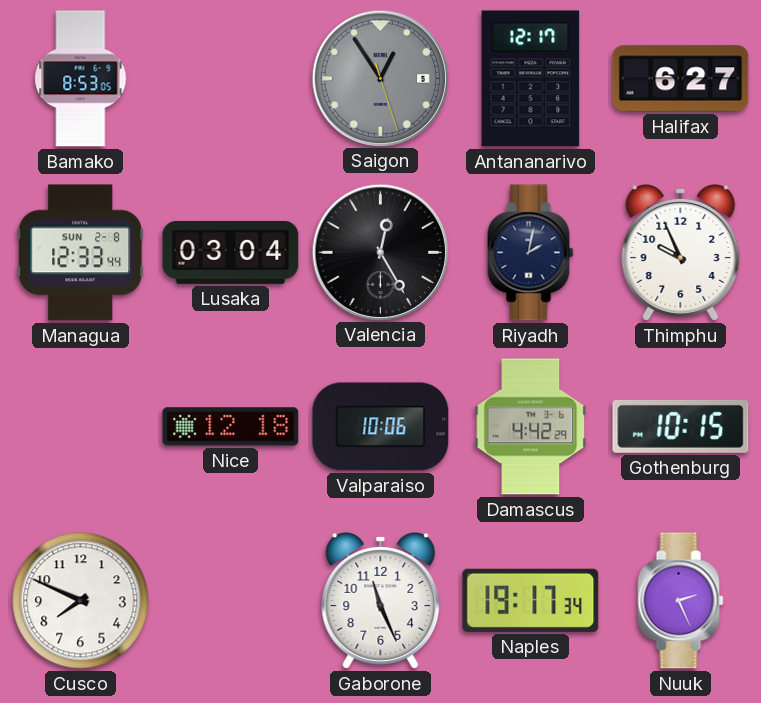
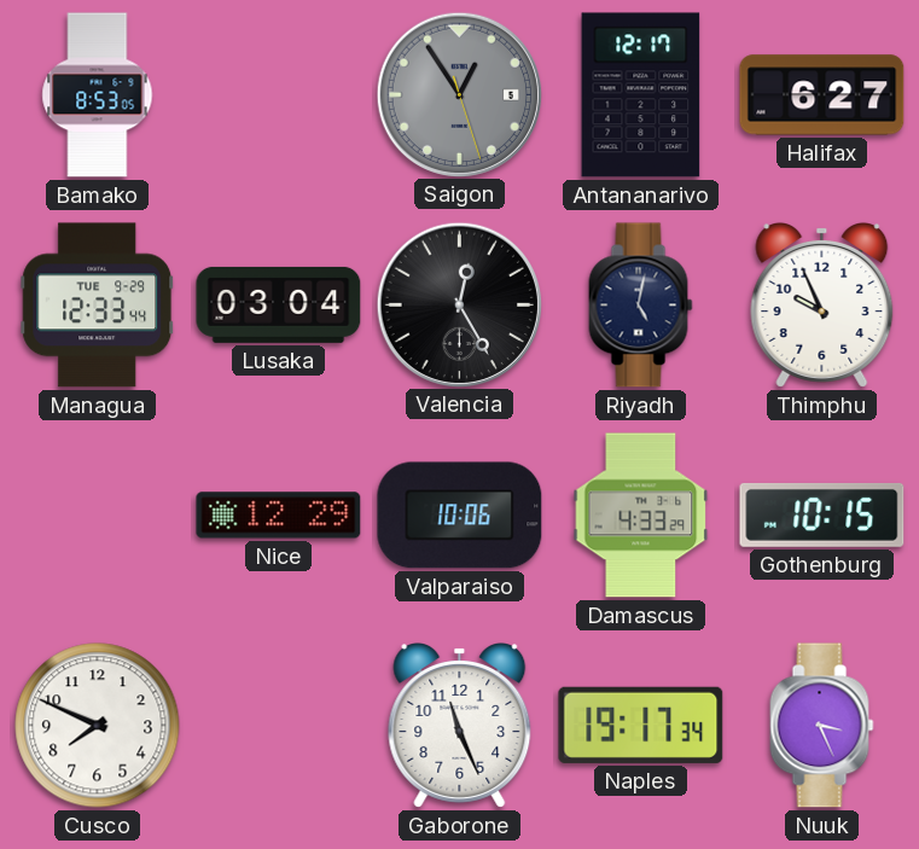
Managua date: SUN 2-8 -> TUE 9-29
Riyadh: 2:02 -> 5:02
Nice: 12:18 -> 12:29
Damascus: 4:42 -> 4:33
Nuuk: 2:26 -> 3:26
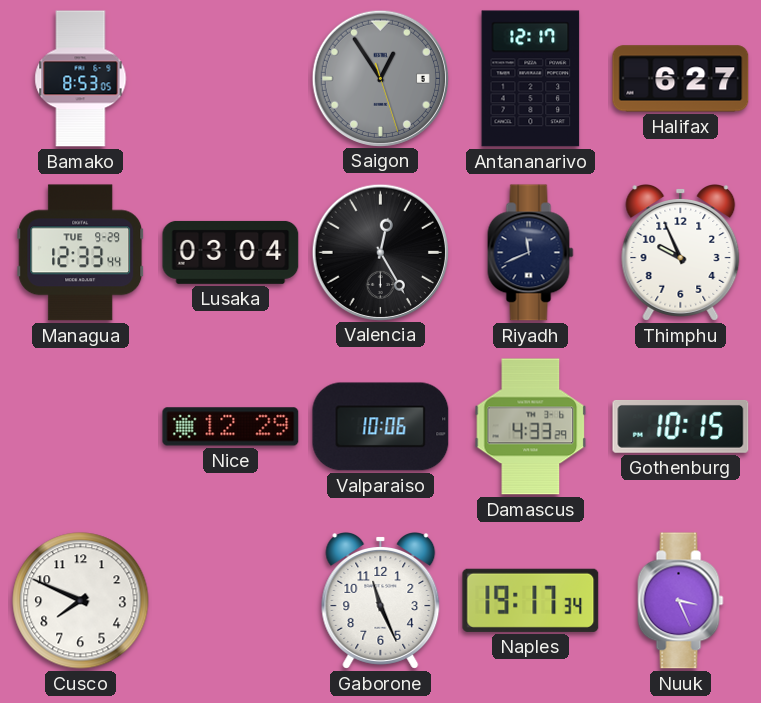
Riyadh: 5:02 -> 11:41
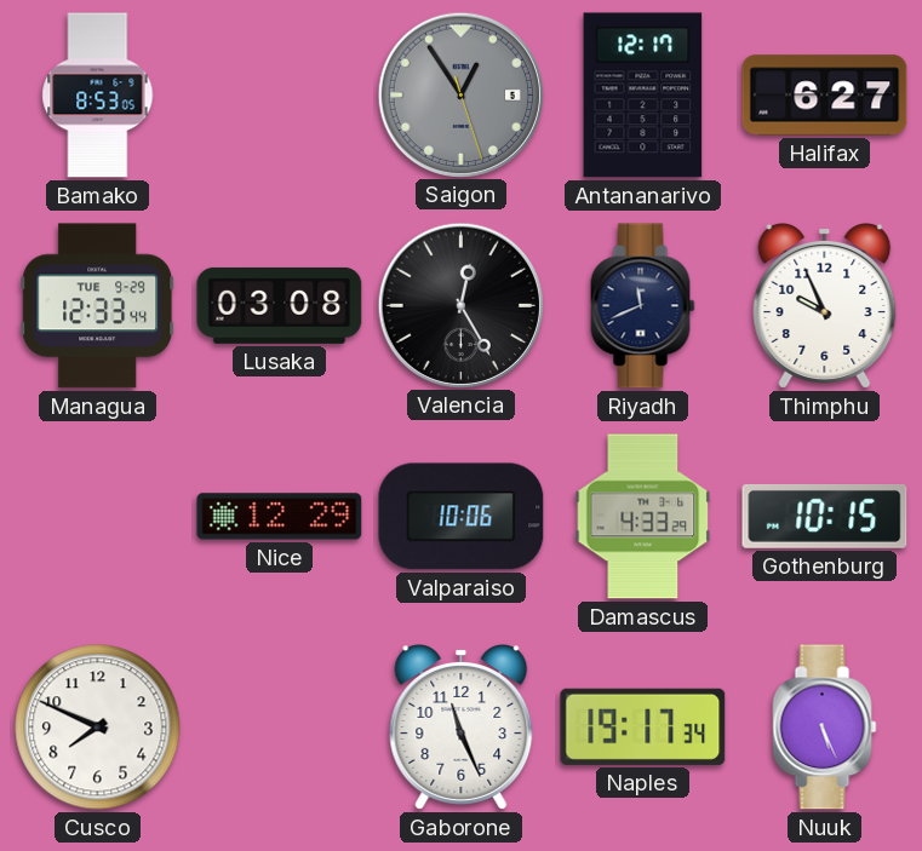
Lusaka: 03:04 -> 03:08
Nuuk: 3:26 -> 5:26
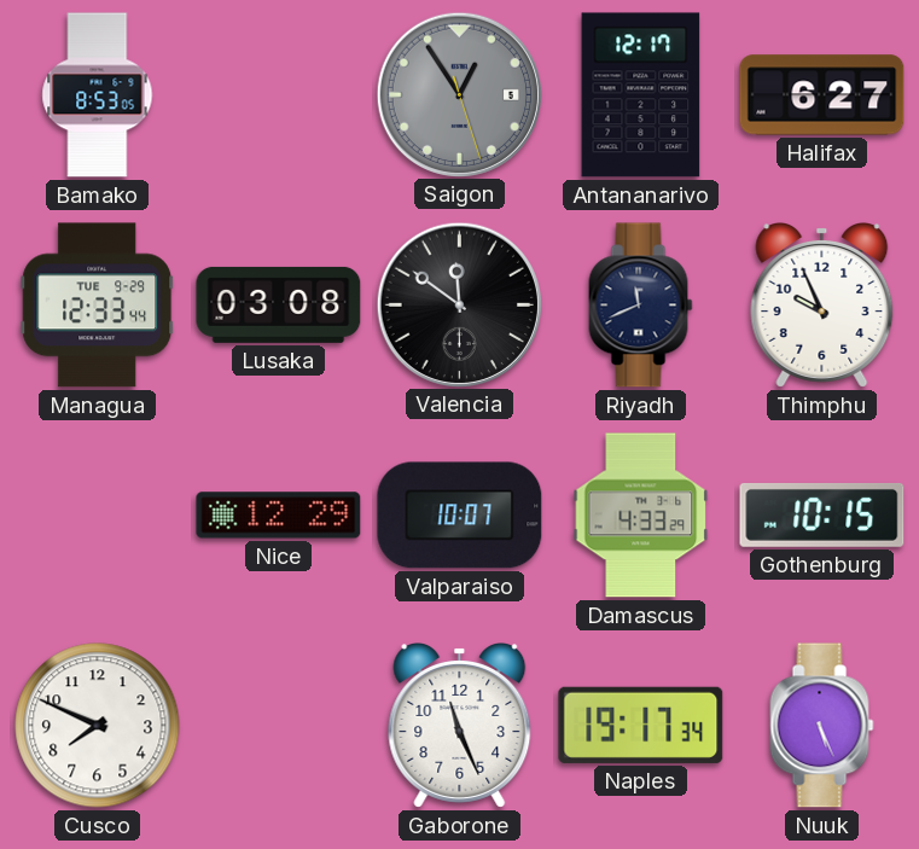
Valencia: 12:25 -> 11:51
Valparaiso: 10:06 -> 10:07
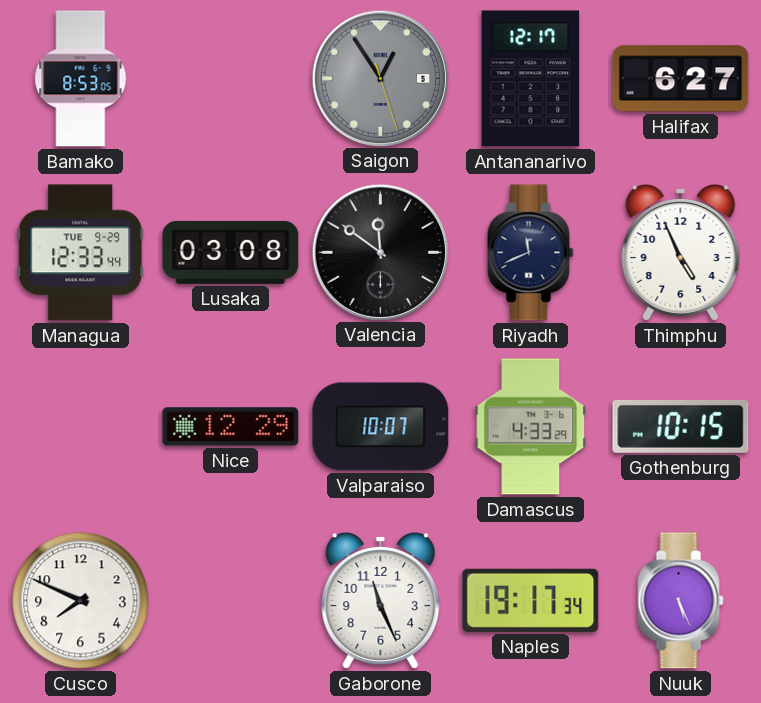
Thimphu: 9:56 -> 4:56
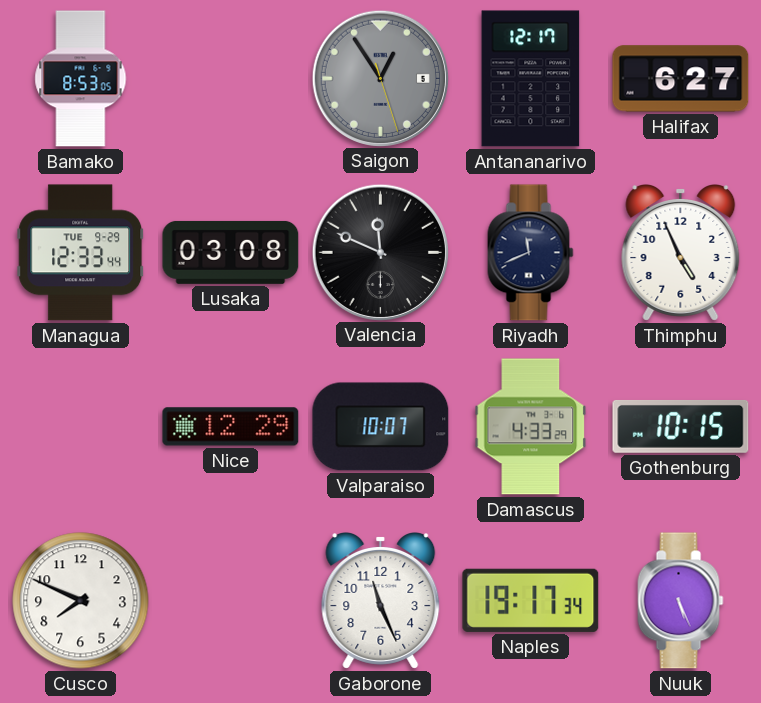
Valencia: 11:51 -> 11:49
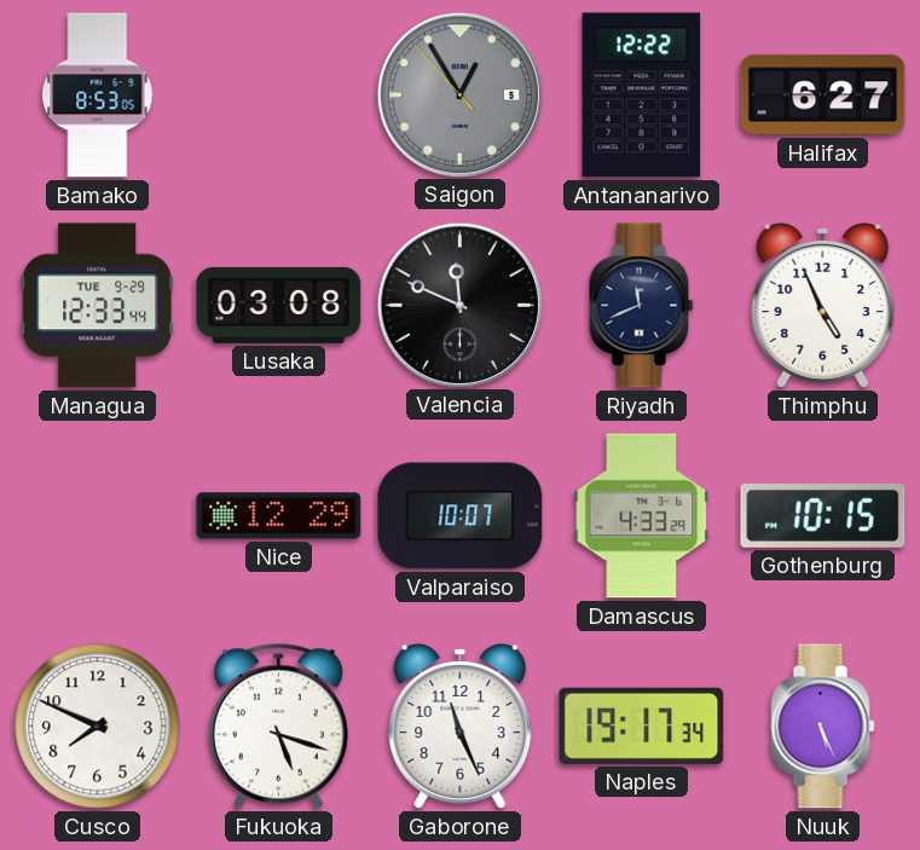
Saigon: 12:54:27 -> 12:54:53
Antananarivo: 12:17 -> 12:22
Fukuoka: none -> 5:18
